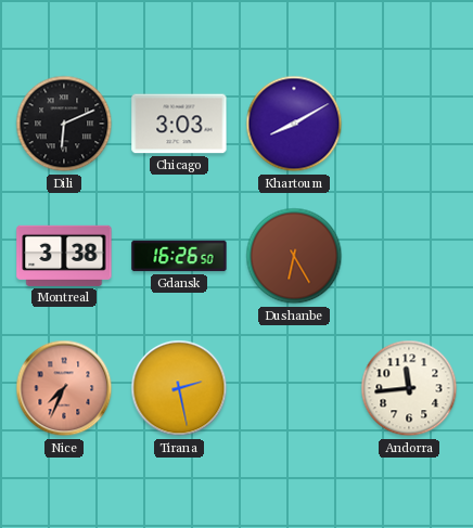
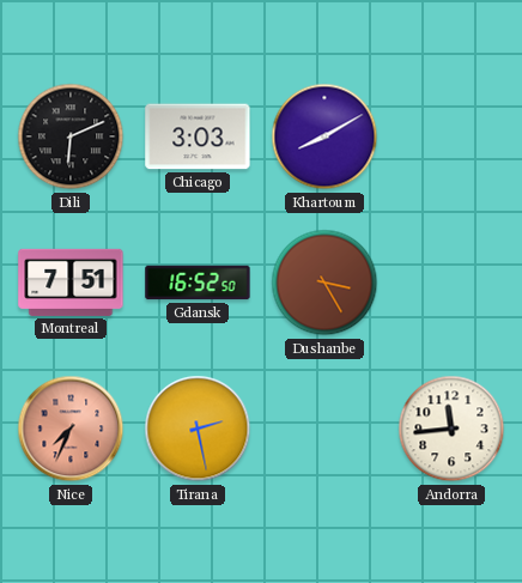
Montreal: 3:38 -> 7:51
Gdansk: 16:26 -> 16:52
Dushanbe: 6:25 -> 3:25
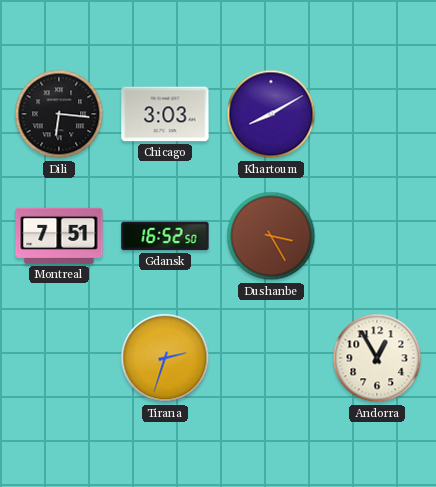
Dili: 6:11 -> 6:16
Nice: 7:34 -> none
Tirana: 2:28 -> 2:33
Andorra: 11:44 -> 12:55
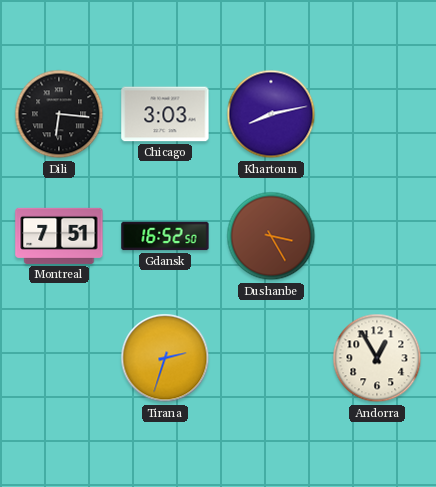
Khartoum: 8:10 -> 8:13
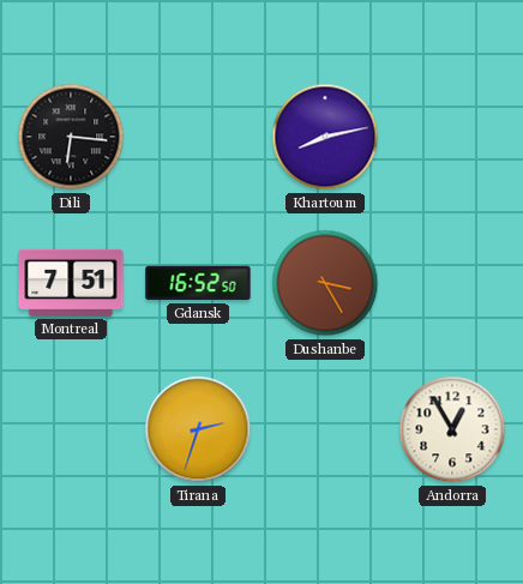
Chicago: 3:03 -> none
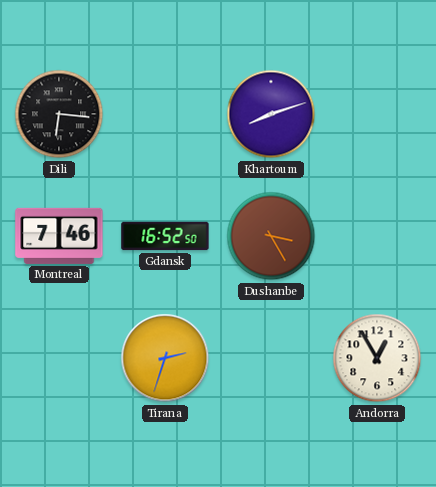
Khartoum: 8:13 -> 8:12
Montreal: 7:51 -> 7:46
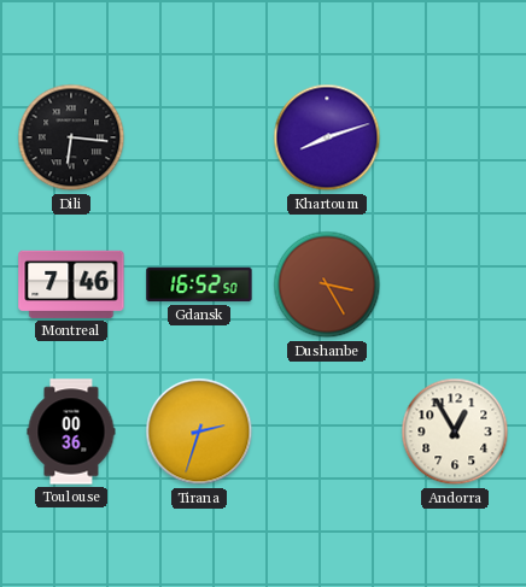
Toulouse: none -> 00:36
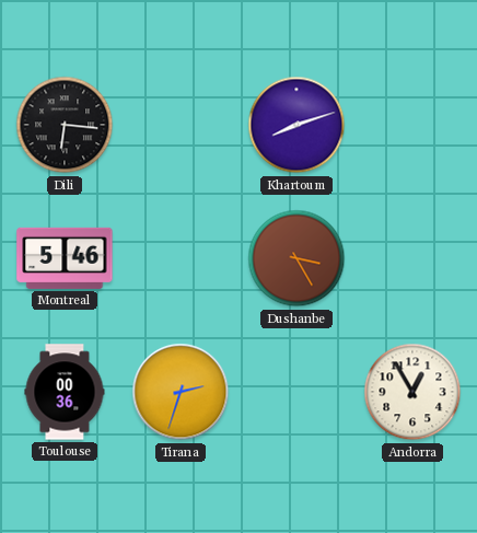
Montreal: 7:46 -> 5:46
Gdansk: 16:52 -> none
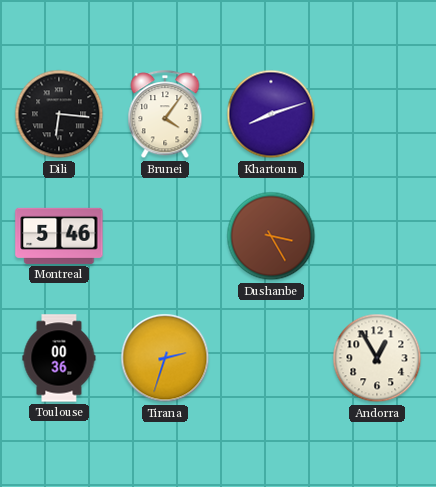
Brunei: none -> 4:06
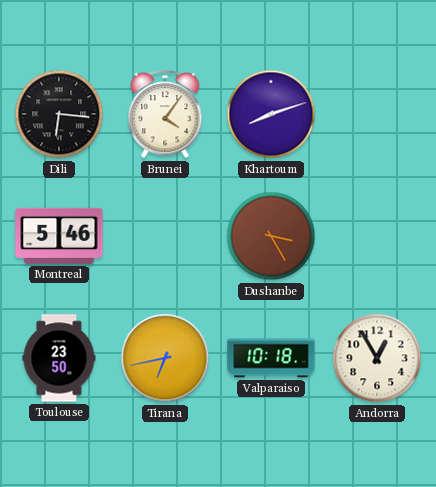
Toulouse: 00:36 -> 23:50
Tirana: 2:33 -> 6:43
Valparaiso: none -> 10:18
